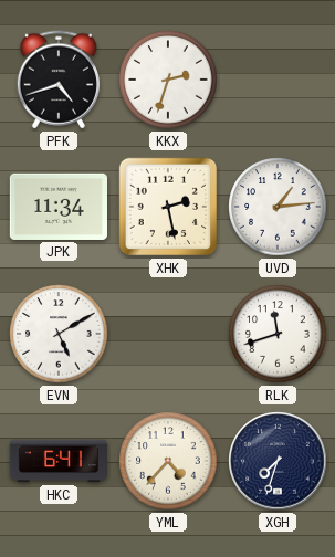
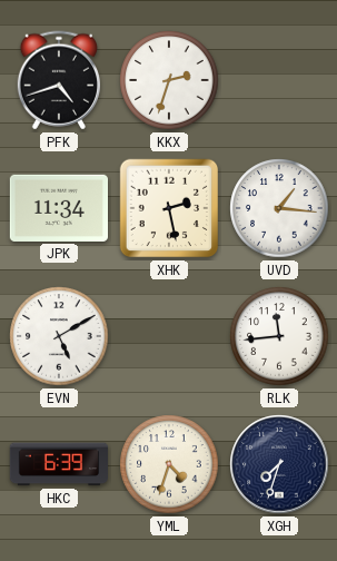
UVD: 1:14 -> 1:16
RLK: 11:42 -> 11:44
HKC: 6:41 -> 6:39
YML: 4:37 -> 4:33
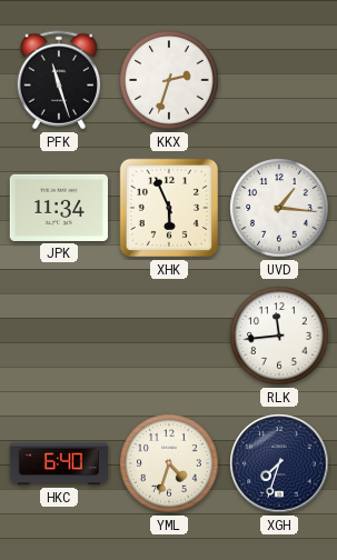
PFK: 4:42 -> 11:27
XHK: 2:28 -> 5:56
EVN: 5:10 -> none
HKC: 6:39 -> 6:40
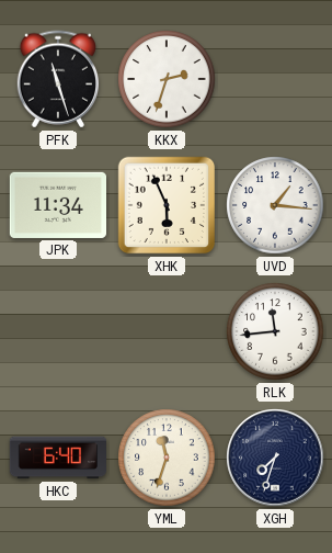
YML: 4:33 -> 11:33
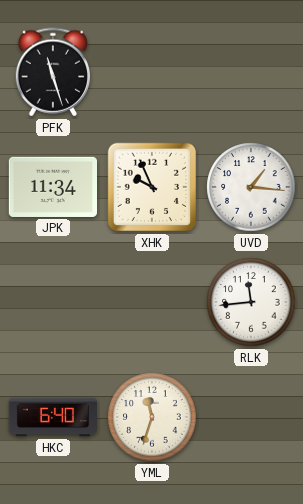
KKX: 2:33 -> none
XHK: 5:56 -> 9:56
XGH: 7:33 -> none
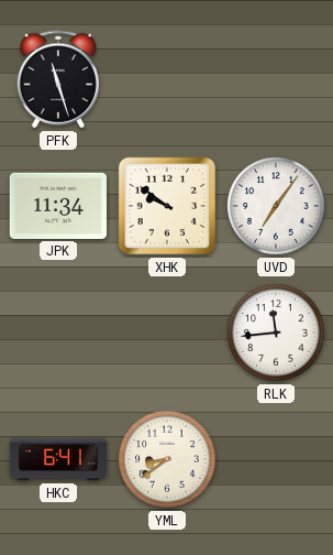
XHK: 9:56 -> 9:51
UVD: 1:16 -> 7:06
HKC: 6:40 -> 6:41
YML: 11:33 -> 8:39
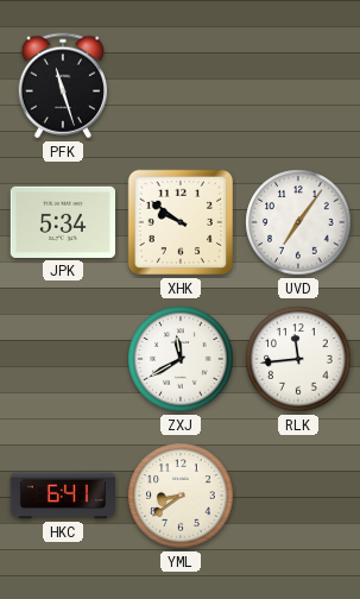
JPK: 11:34 -> 5:34
ZXJ: none -> 11:40
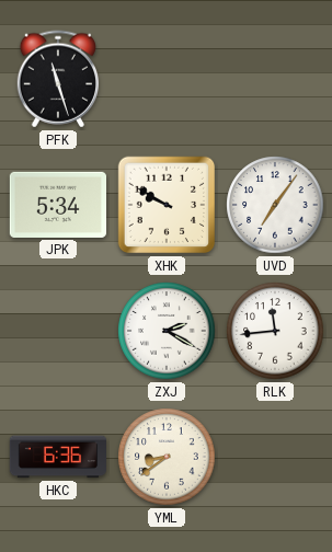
XHK: 9:51 -> 9:50
ZXJ: 11:40 -> 2:20
HKC: 6:41 -> 6:36
